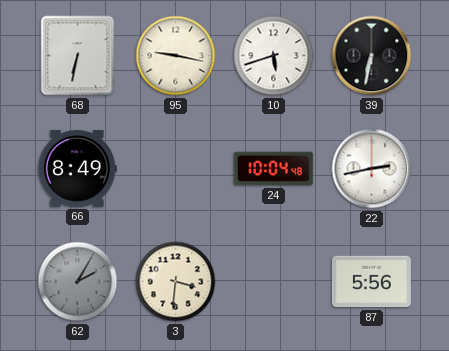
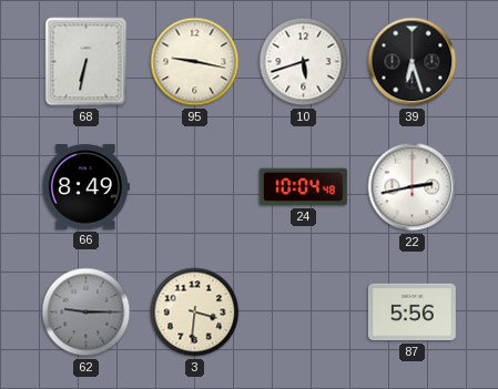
39: 6:32 -> 6:27
62: 2:05 -> 9:15
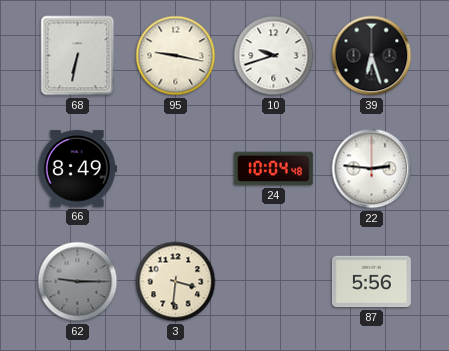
10: 5:42 -> 9:42
22: 2:43 -> 2:46
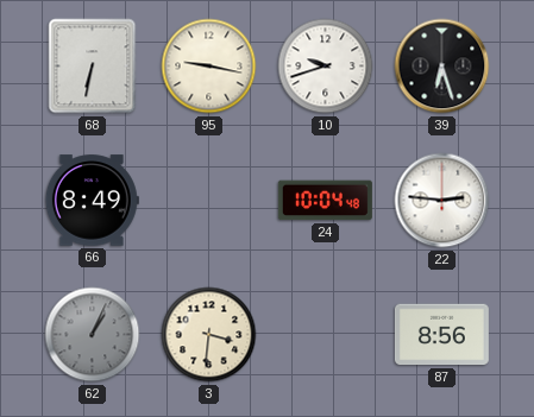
62: 9:15 -> 1:04
87: 5:56 -> 8:56
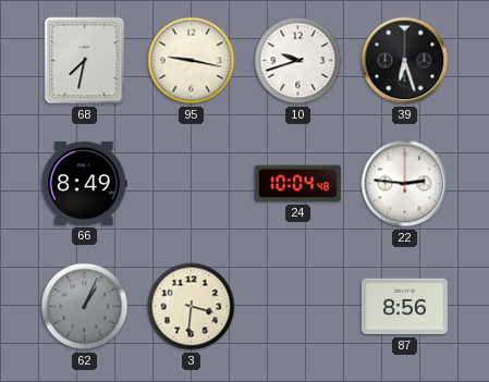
68: 6:32 -> 7:32
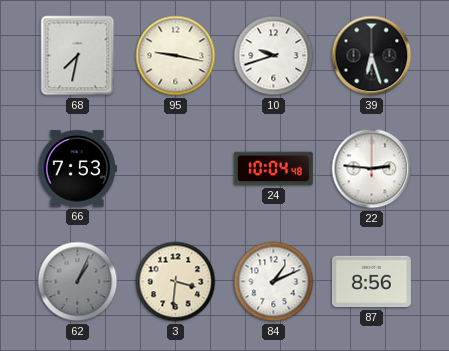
66: 8:49 -> 7:53
84: none -> 1:11
